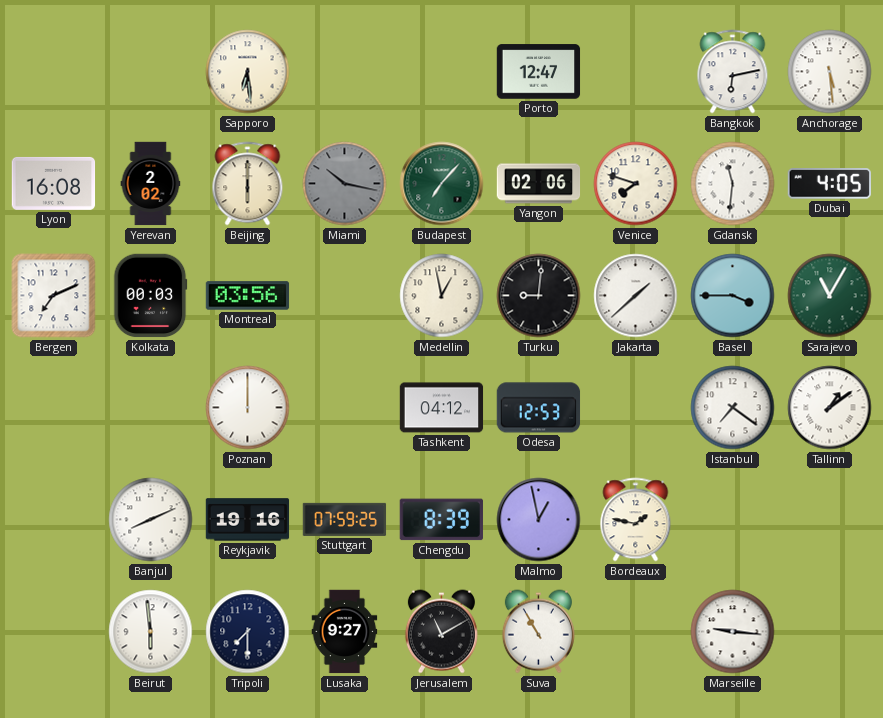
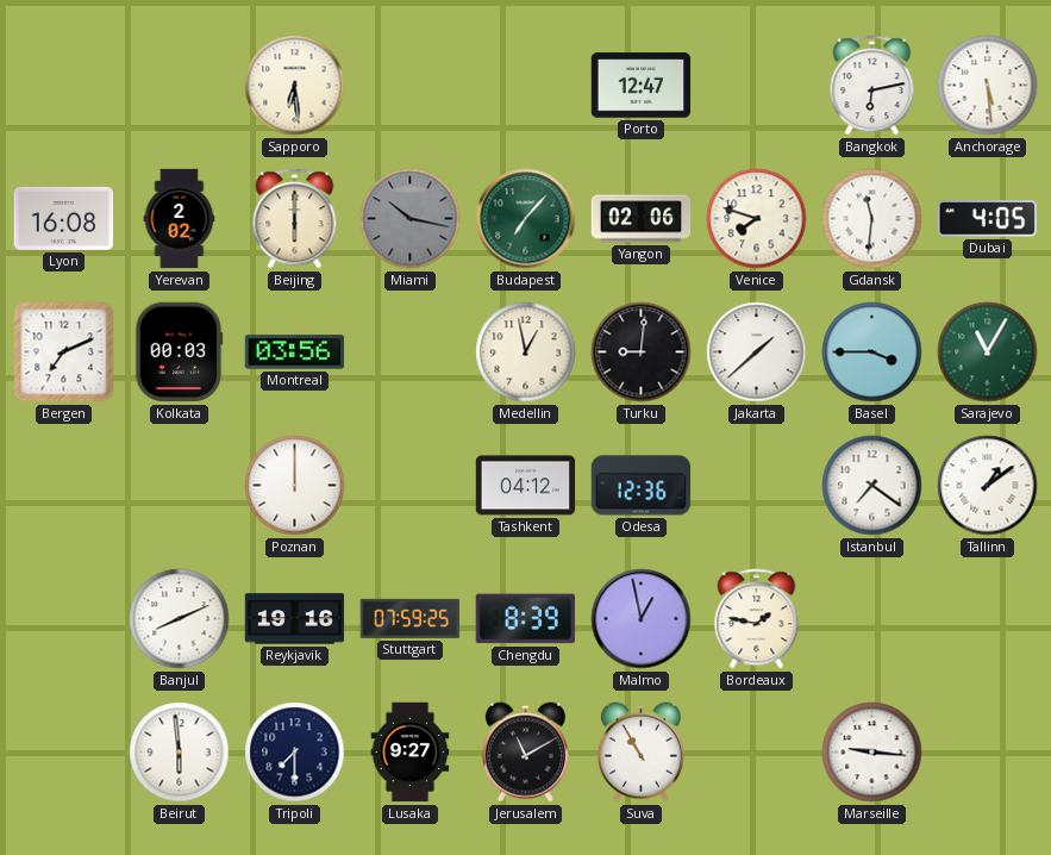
Odesa: 12:53 -> 12:36
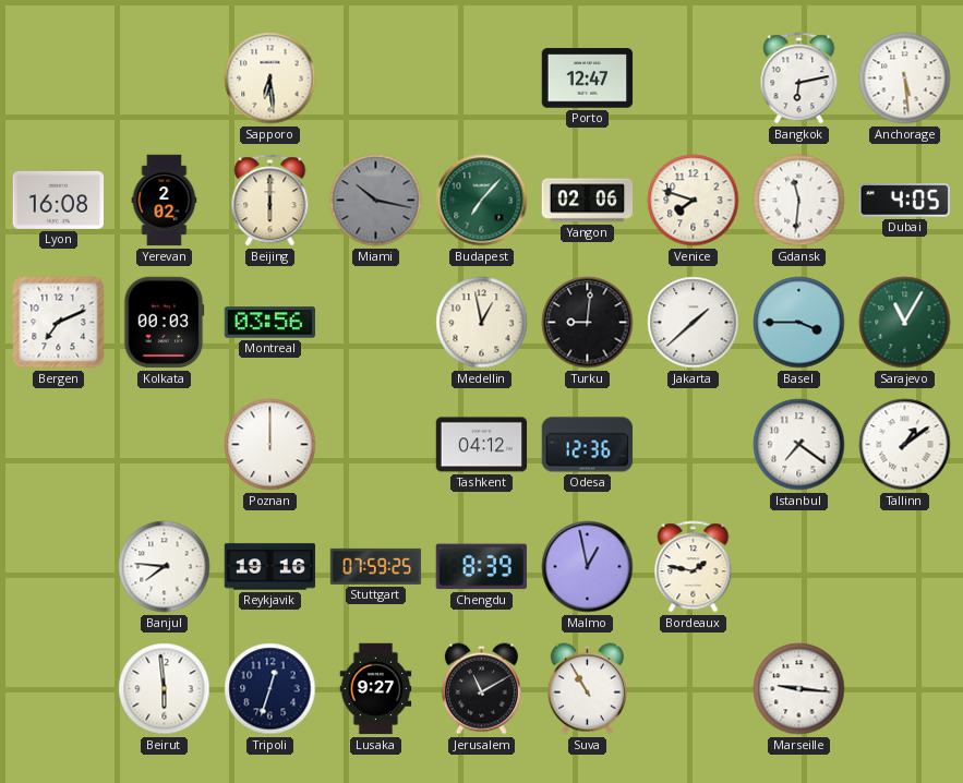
Banjul: 8:11 -> 7:46
Tripoli: 7:30 -> 12:33
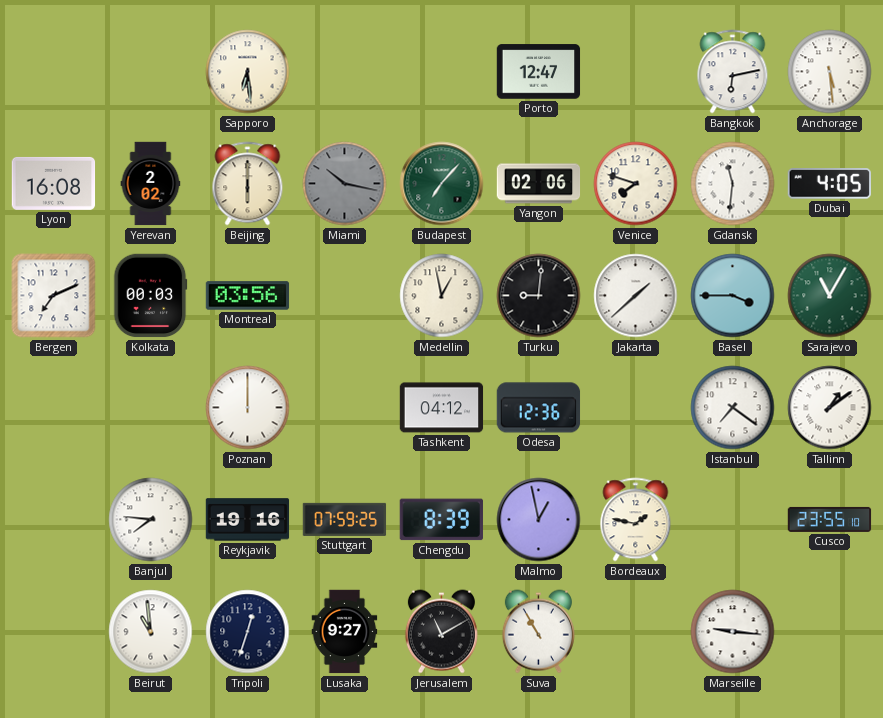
Cusco: none -> 23:55
Beirut: 5:59 -> 10:59
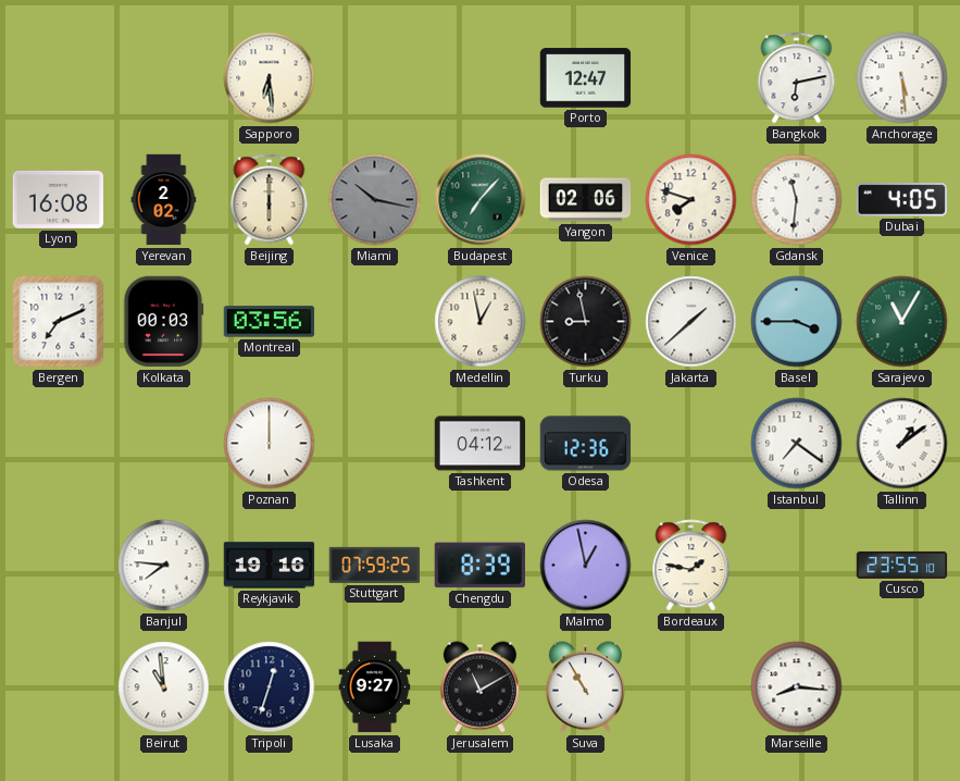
Turku: 9:01 -> 8:58
Marseille: 9:16 -> 8:16
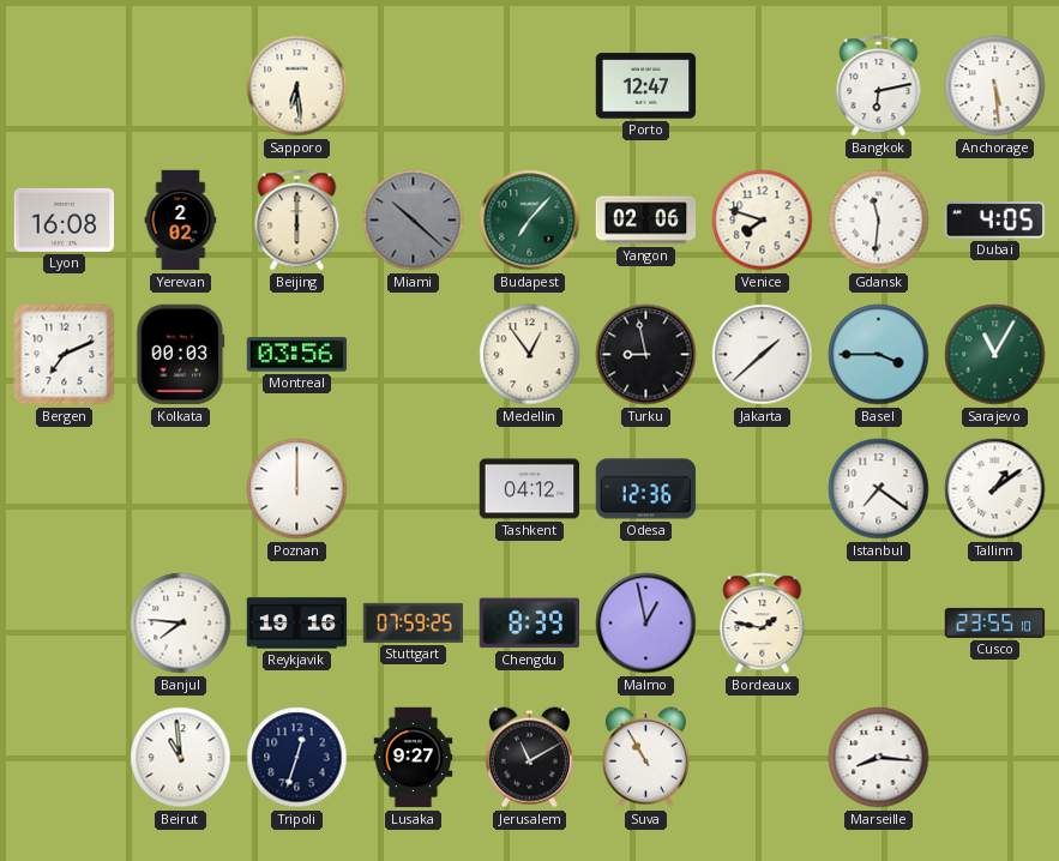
Miami: 10:17 -> 10:22
Medellin: 12:58 -> 12:54
